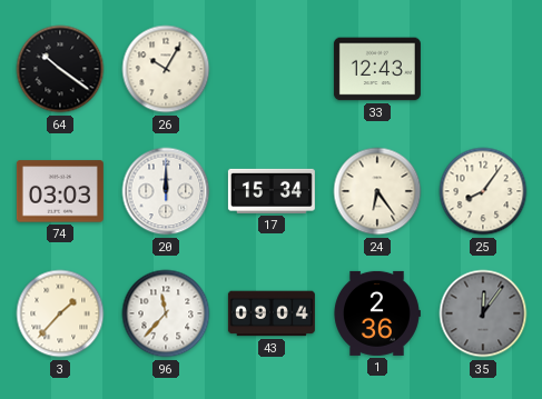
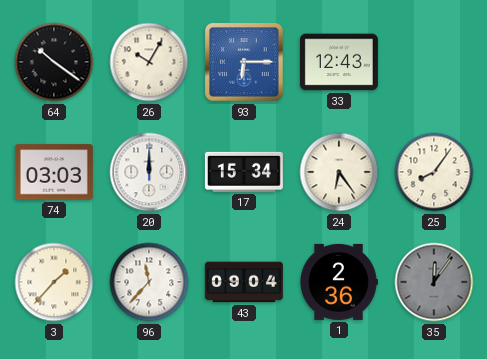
93: none -> 6:15
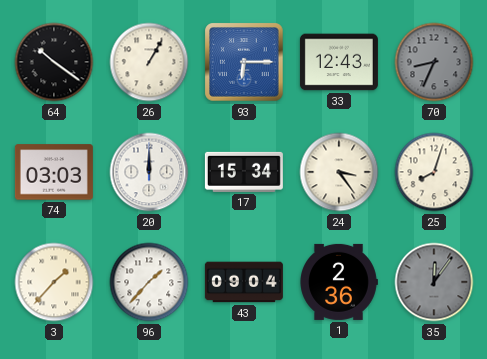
26: 10:05 -> 1:05
70: none -> 8:34
24: 6:24 -> 3:24
25: 8:06 -> 8:03
96: 11:37 -> 1:37
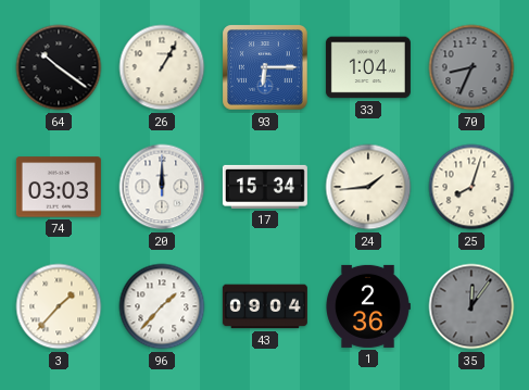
33: 12:43 -> 1:04
24: 3:24 -> 1:44
